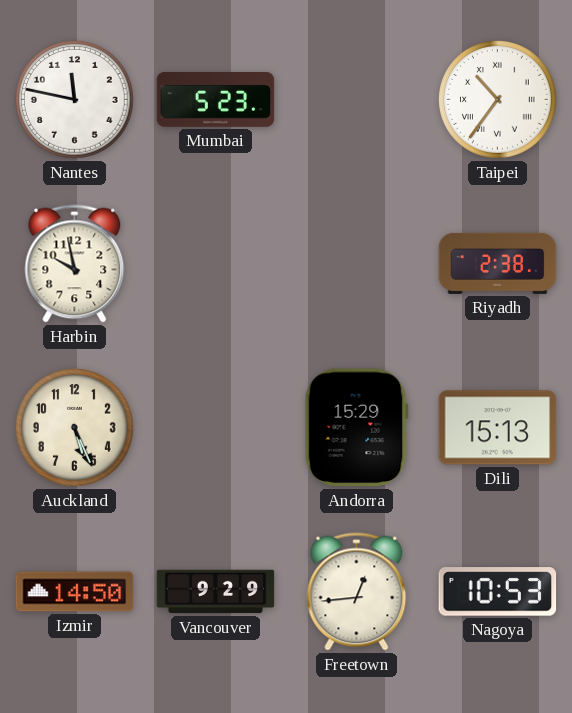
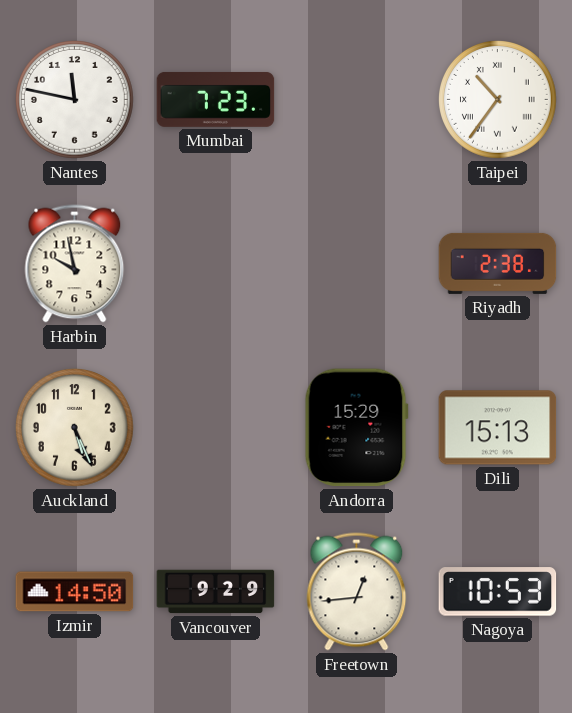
Mumbai: 5:23 -> 7:23
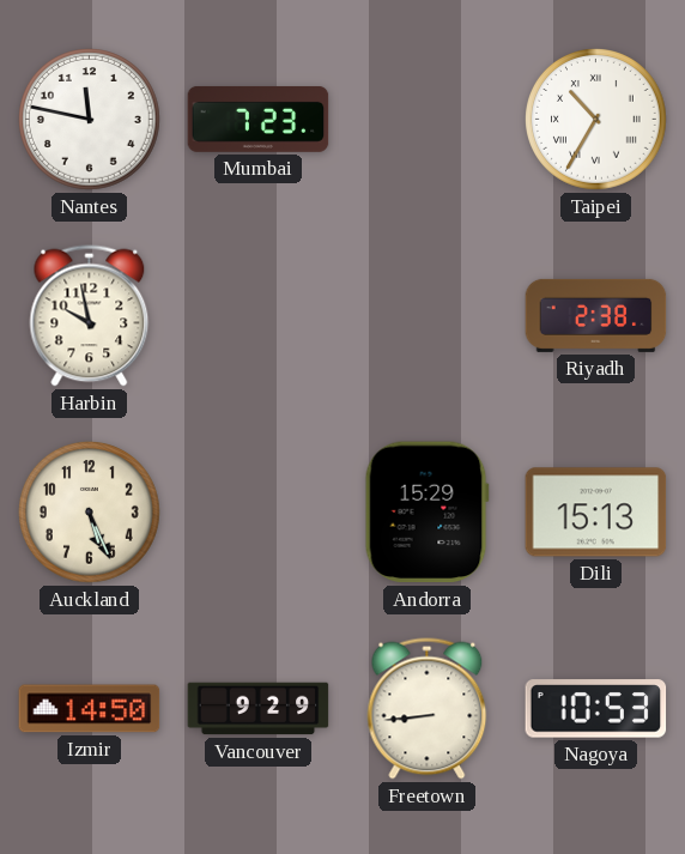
Taipei: 10:36 -> 10:35
Freetown: 12:44 -> 8:44
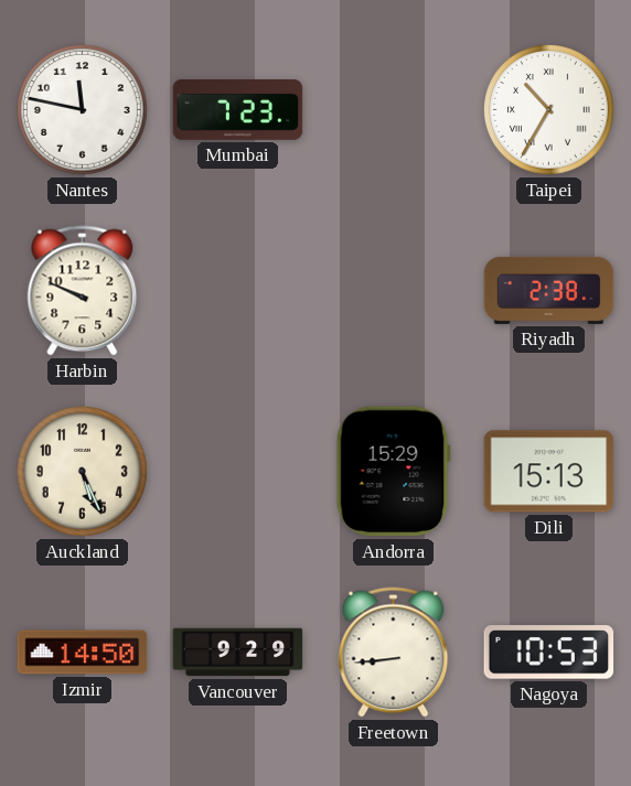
Harbin: 9:58 -> 9:49
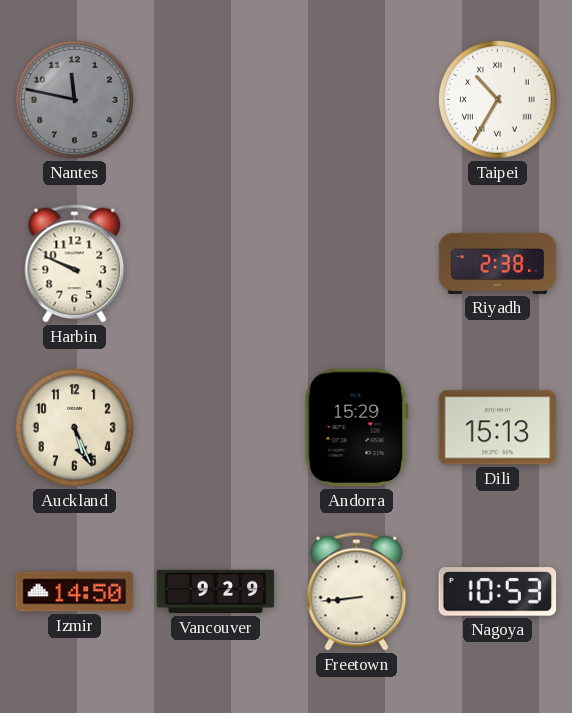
Nantes dial: white -> grey
Mumbai: 7:23 -> none
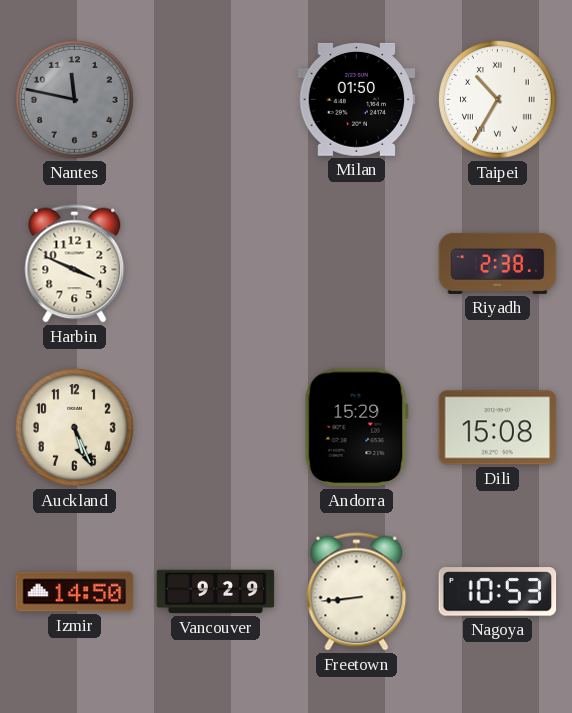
Milan: none -> 01:50
Harbin: 9:49 -> 3:49
Dili: 15:13 -> 15:08
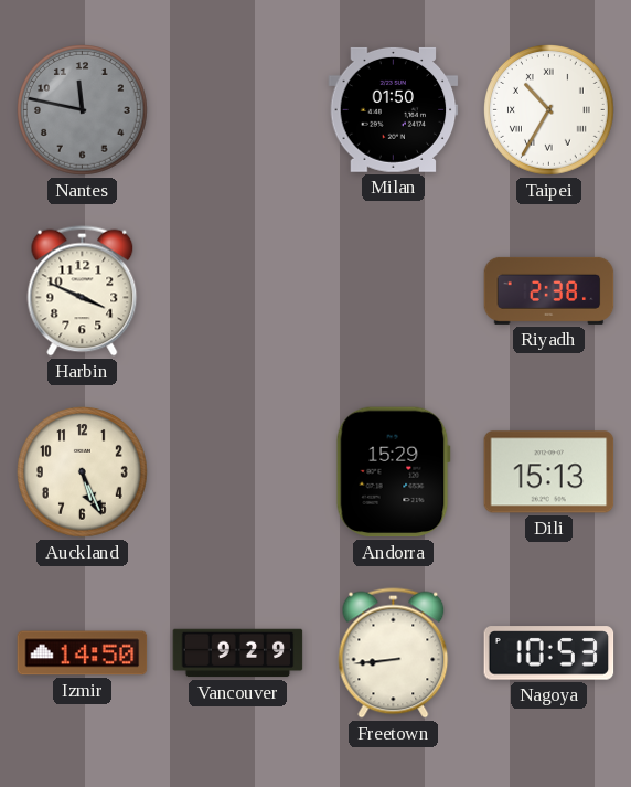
Dili: 15:08 -> 15:13
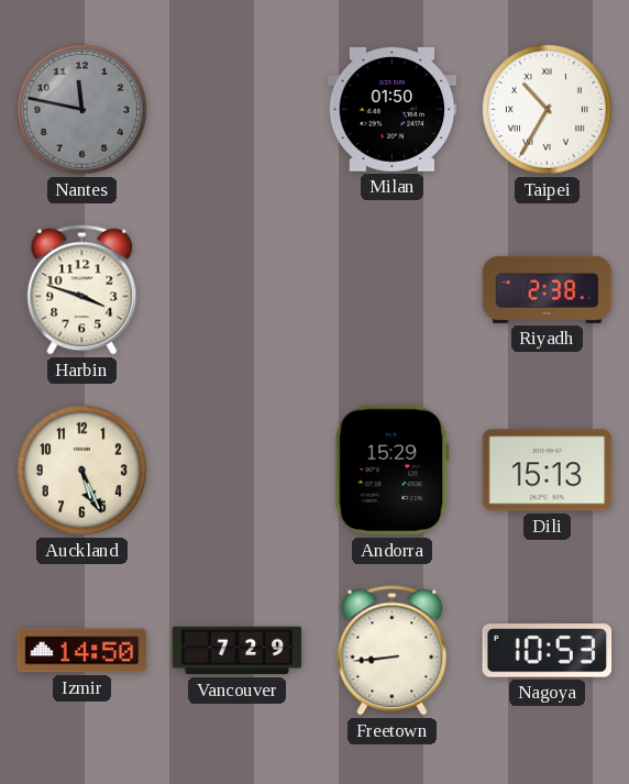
Harbin: 3:49 -> 3:48
Vancouver: 9:29 -> 7:29
